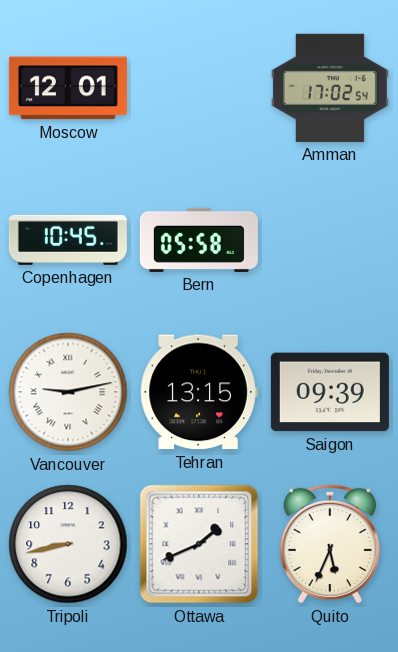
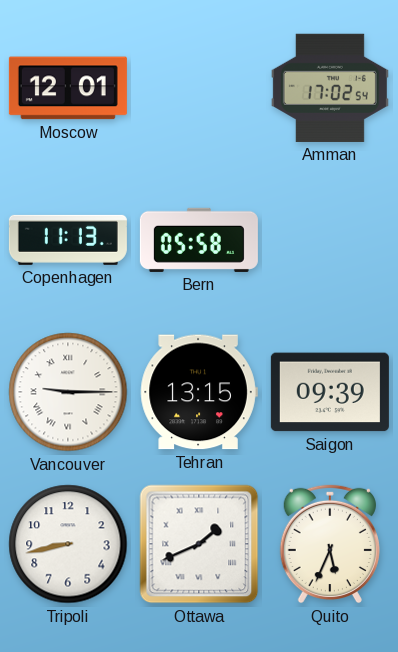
Copenhagen: 10:45 -> 11:13
Vancouver: 9:13 -> 9:15
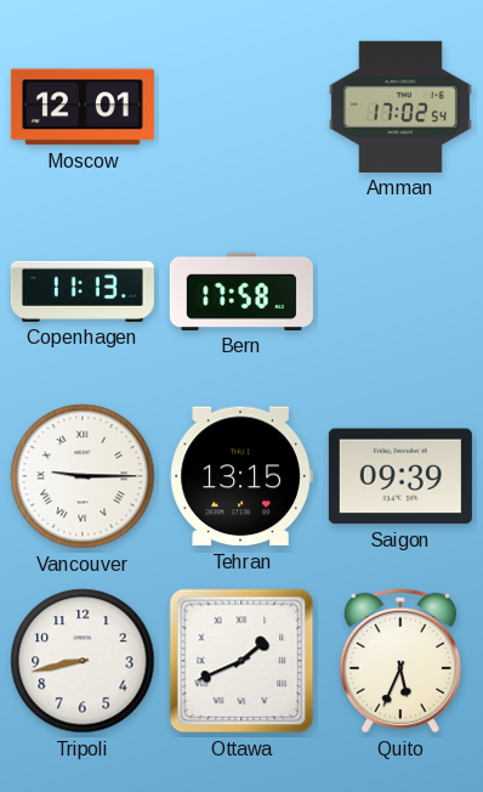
Bern: 05:58 -> 17:58
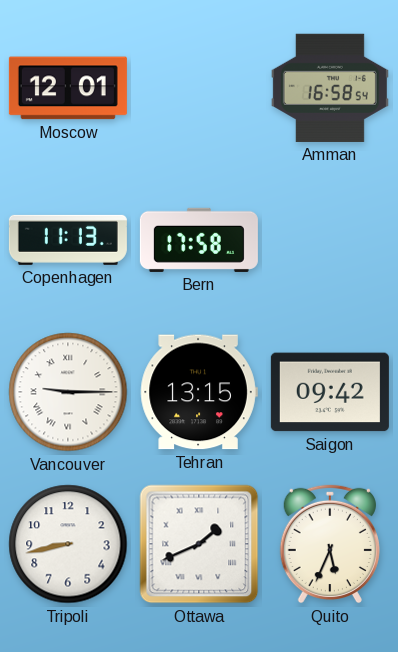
Amman: 17:02 -> 16:58
Saigon: 09:39 -> 09:42
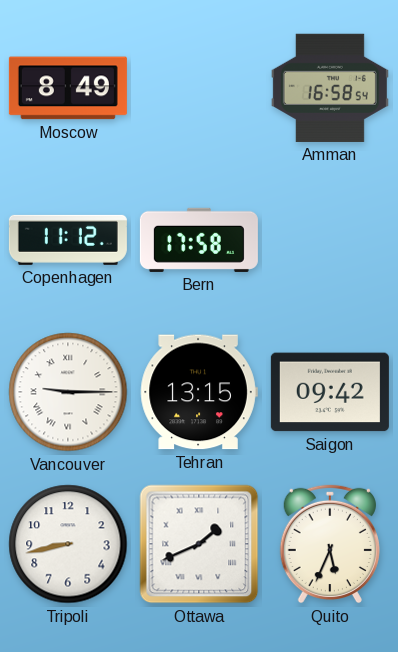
Moscow: 12:01 -> 8:49
Copenhagen: 11:13 -> 11:12
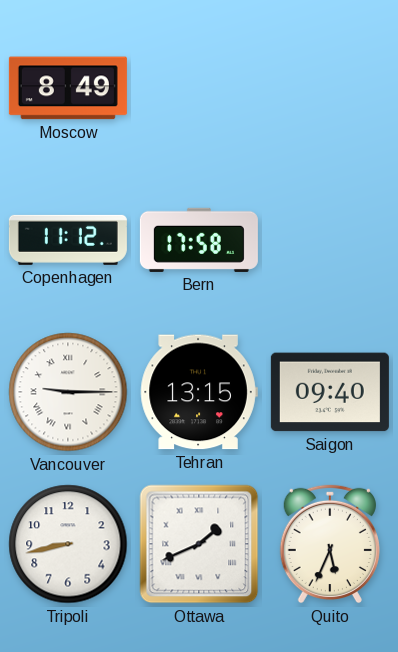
Amman: 16:58 -> none
Saigon: 09:42 -> 09:40
